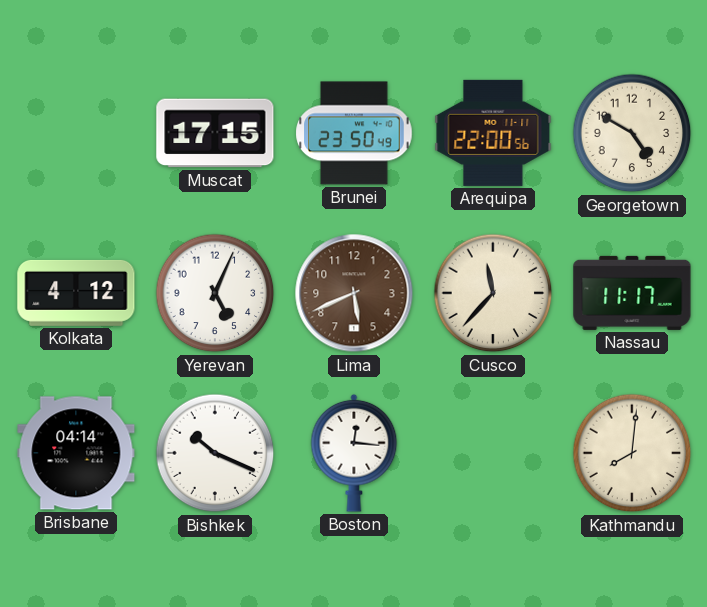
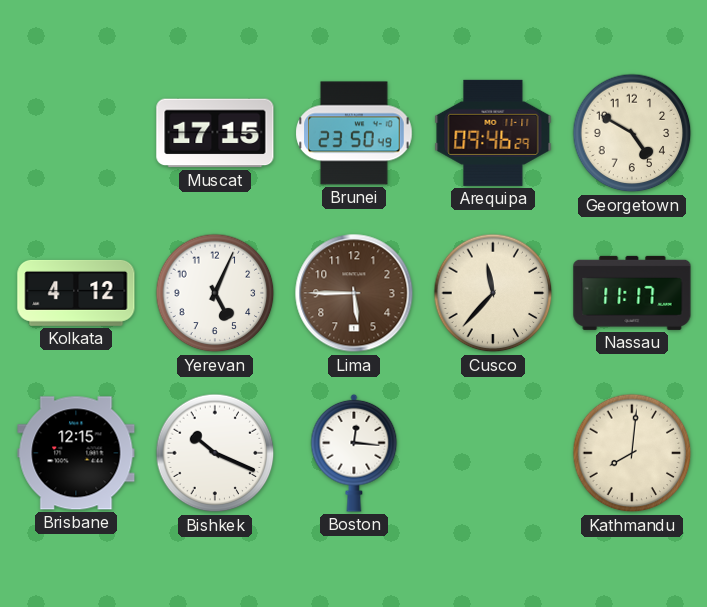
Arequipa: 22:00 -> 09:46
Lima: 5:41 -> 5:45
Brisbane: 04:14 -> 12:15
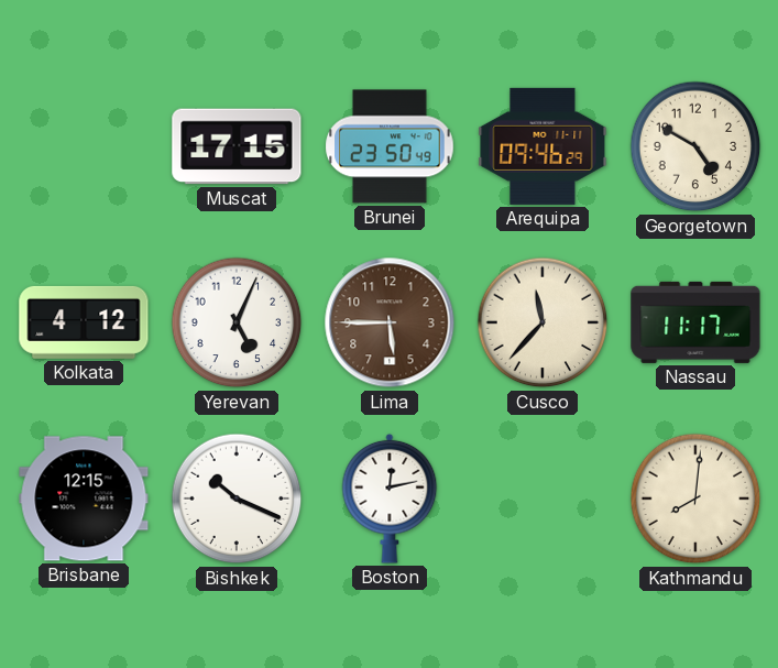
Boston: 12:16 -> 12:13
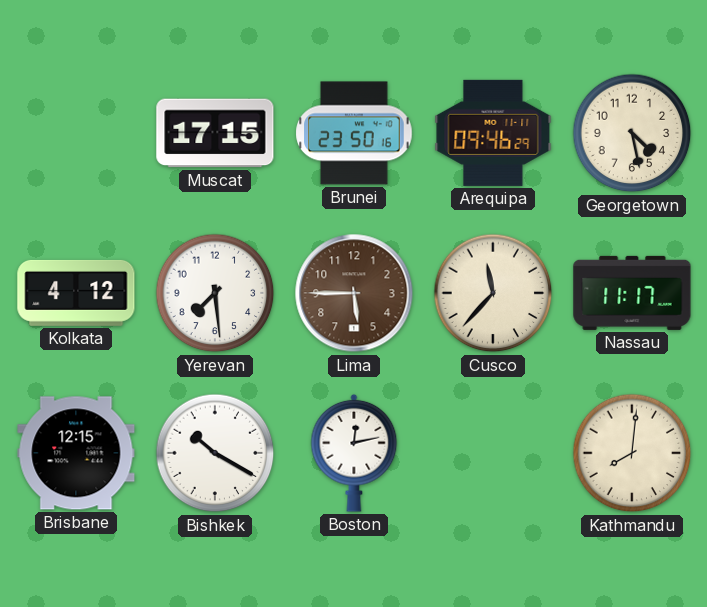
Brunei: 23:50:49 -> 23:50:16
Georgetown: 4:50 -> 4:28
Yerevan: 5:04 -> 7:29
Bishkek: 10:19 -> 10:20
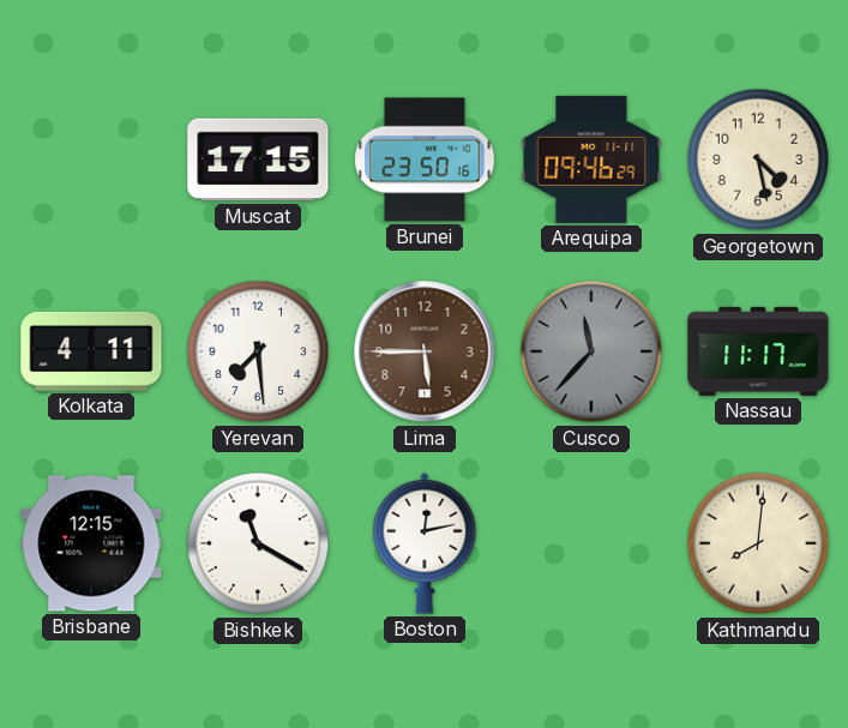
Kolkata: 4:12 -> 4:11
Cusco dial: cream -> grey
Bishkek: 10:20 -> 11:20
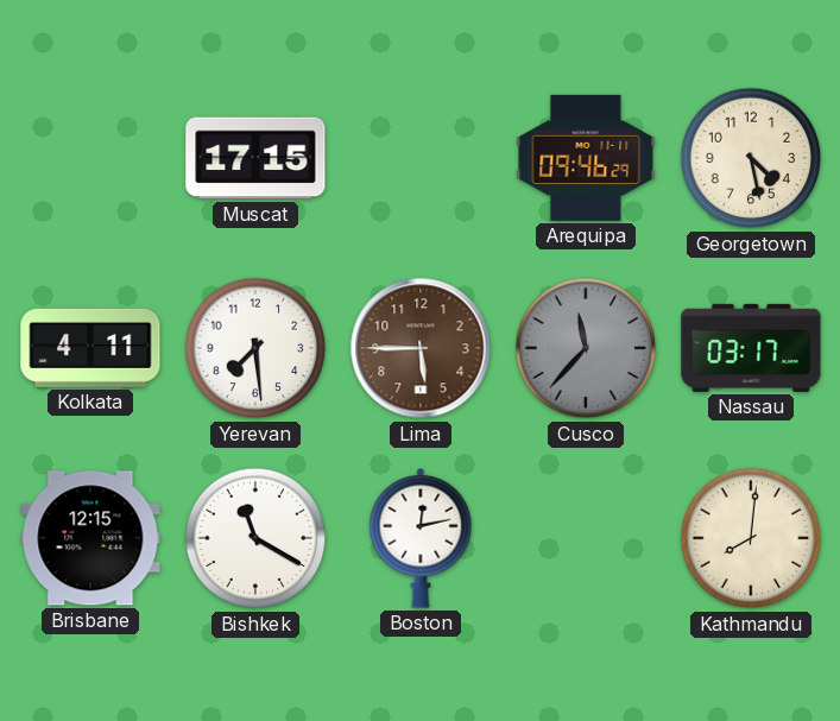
Brunei: 23:50 -> none
Nassau: 11:17 -> 03:17
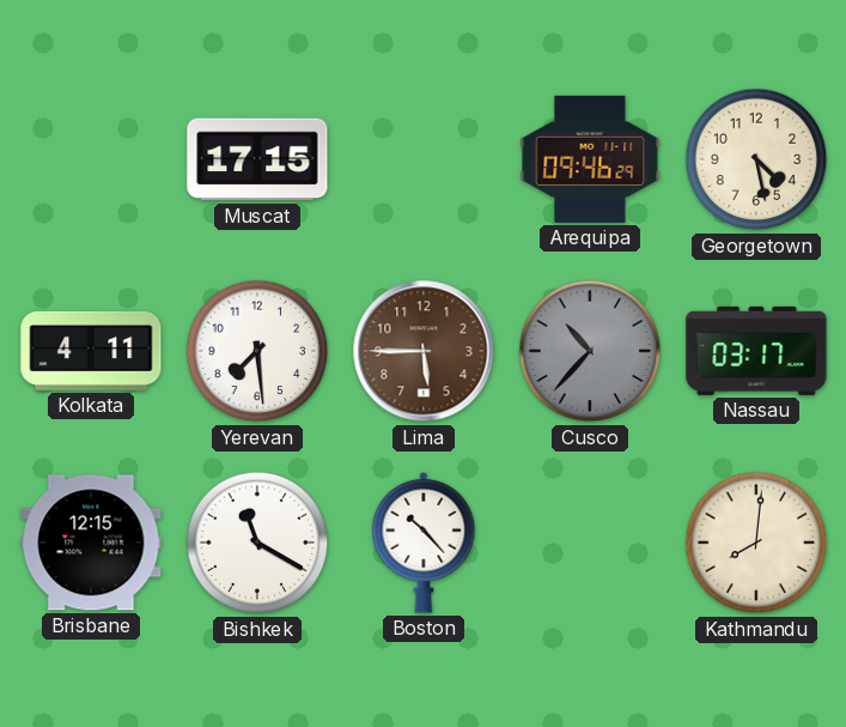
Cusco: 11:37 -> 10:37
Boston: 12:13 -> 10:23
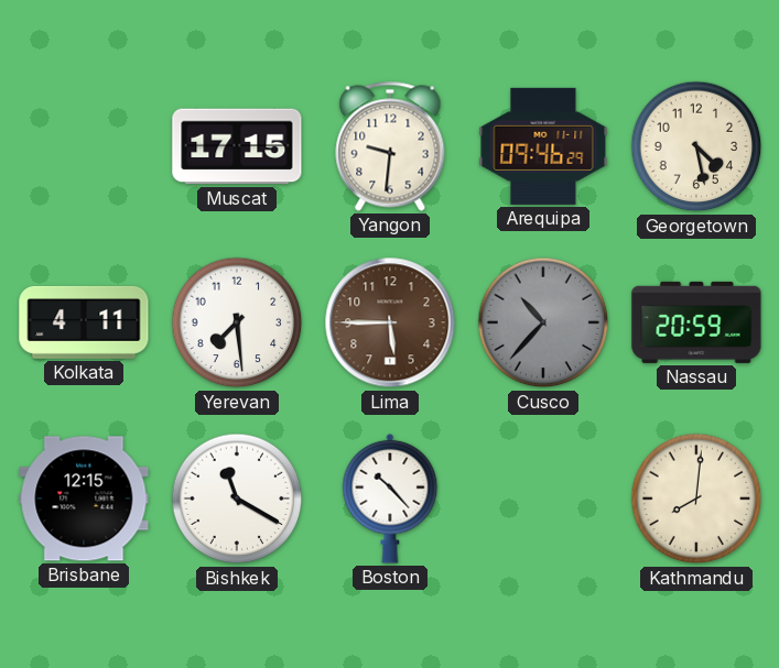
Yangon: none -> 9:31
Nassau: 03:17 -> 20:59
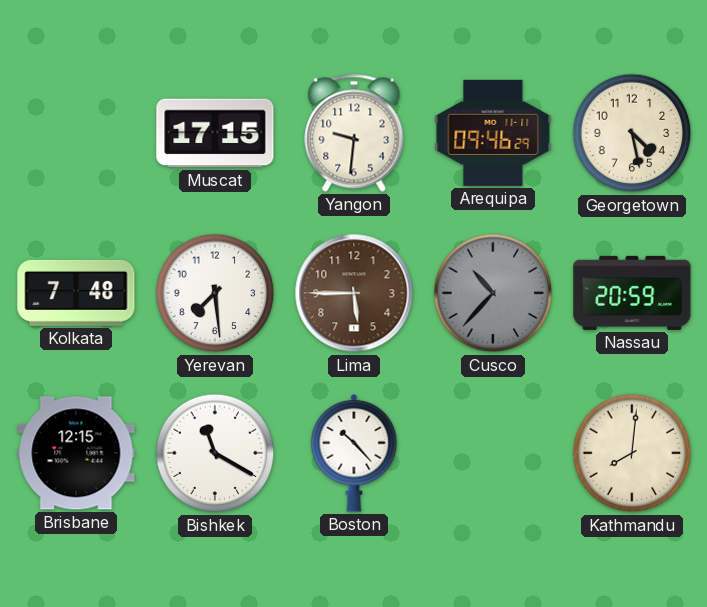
Kolkata: 4:11 -> 7:48
